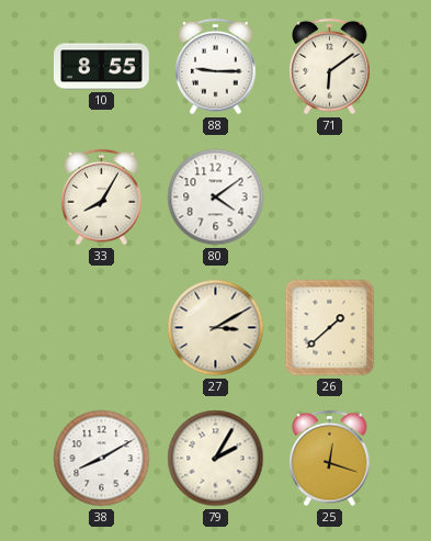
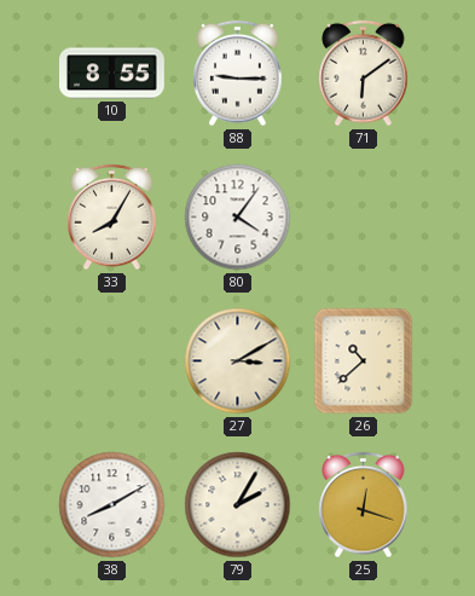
80: 4:09 -> 4:06
26: 1:38 -> 10:38
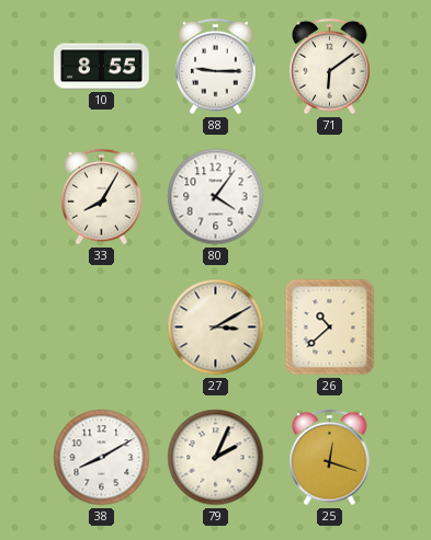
79: 2:05 -> 2:04
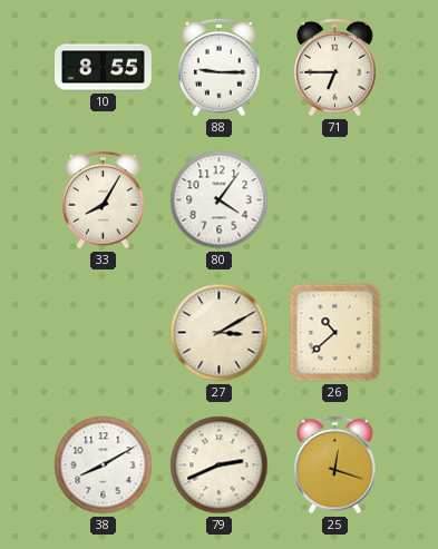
71: 6:09 -> 6:45
79: 2:04 -> 2:41
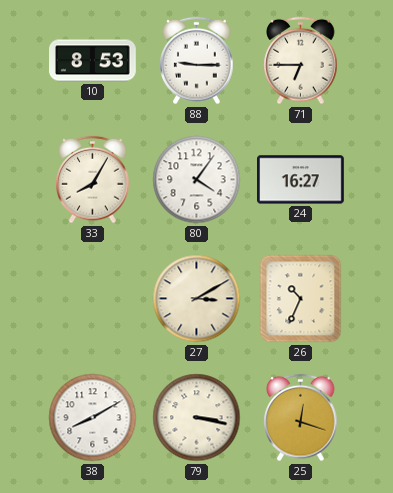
10: 8:55 -> 8:53
24: none -> 16:27
26: 10:38 -> 10:34
79: 2:41 -> 3:17
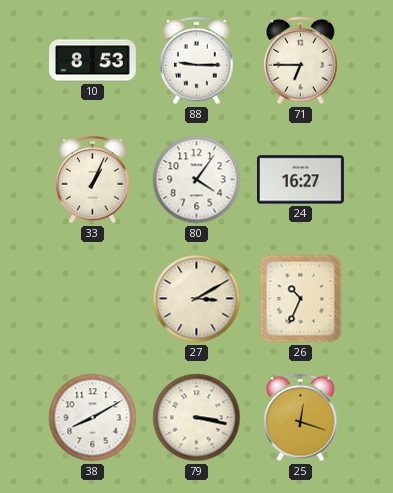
33: 8:05 -> 1:04
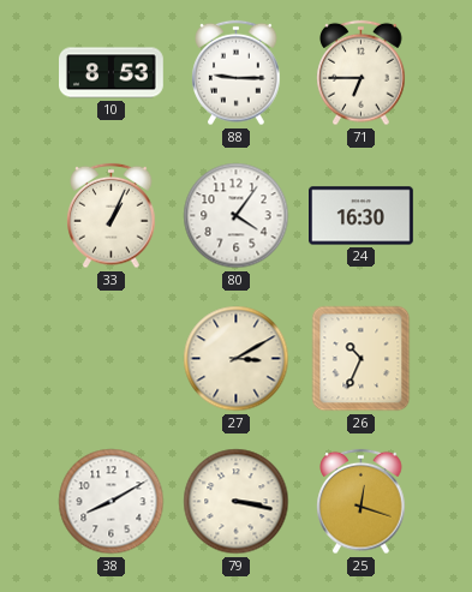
24: 16:27 -> 16:30
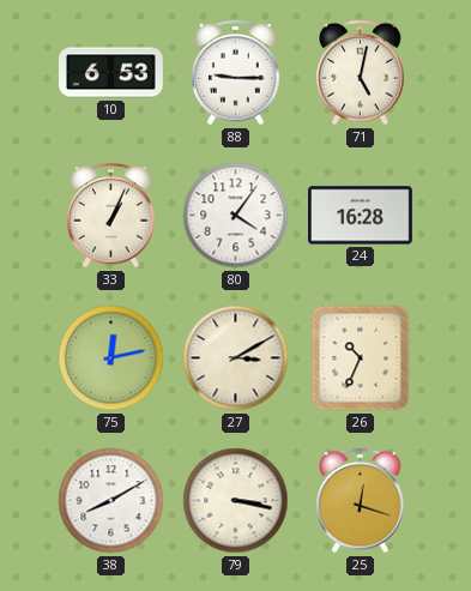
10: 8:53 -> 6:53
71: 6:45 -> 5:02
24: 16:30 -> 16:28
75: none -> 12:13
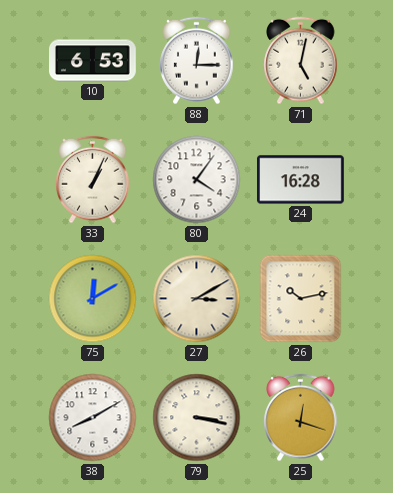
88: 9:15 -> 12:15
75: 12:13 -> 12:10
26: 10:34 -> 10:13
